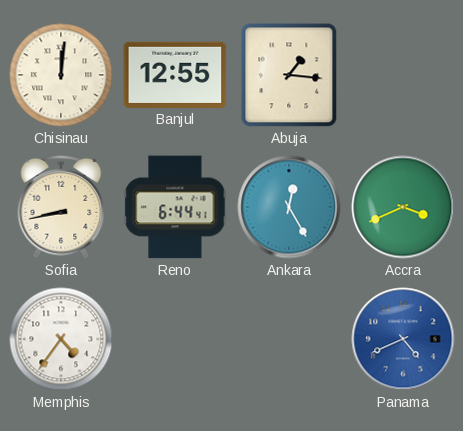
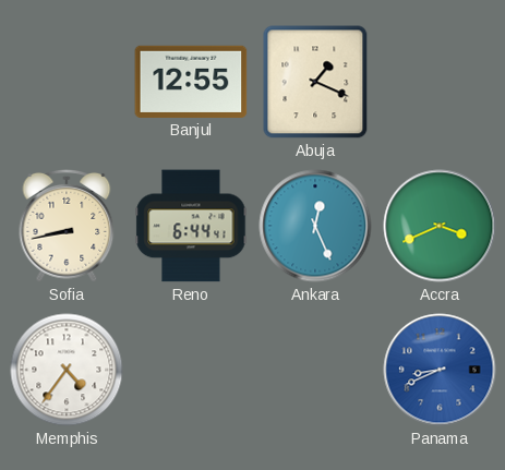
Chisinau: 12:01 -> none
Abuja: 1:16 -> 1:19
Ankara: 12:25 -> 12:26
Panama: 4:41 -> 8:41
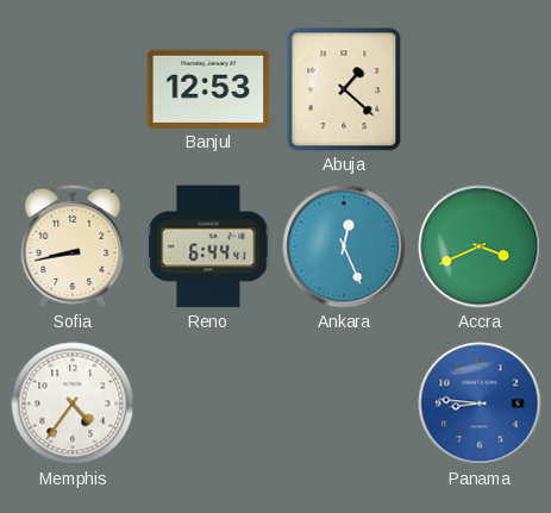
Banjul: 12:55 -> 12:53
Abuja: 1:19 -> 1:22
Panama: 8:41 -> 8:46
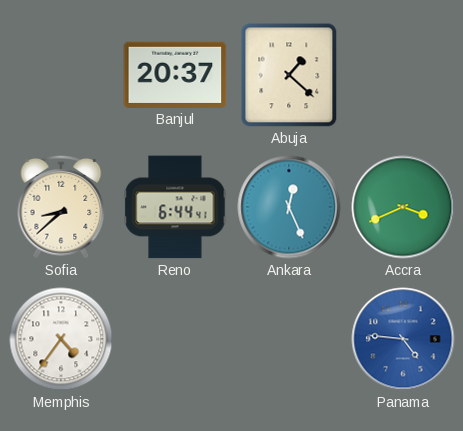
Banjul: 12:53 -> 20:37
Sofia: 8:43 -> 8:38
Panama: 8:46 -> 4:46
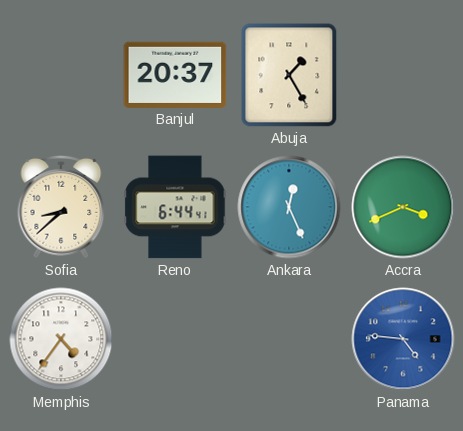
Abuja: 1:22 -> 1:25
